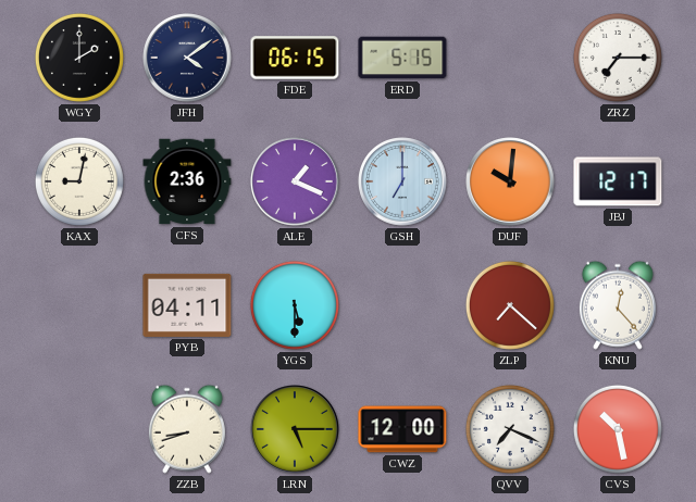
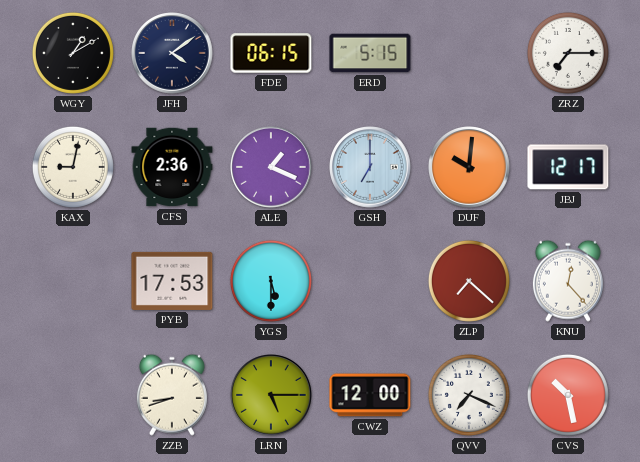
WGY: 2:00 -> 1:10
PYB: 04:11 -> 17:53
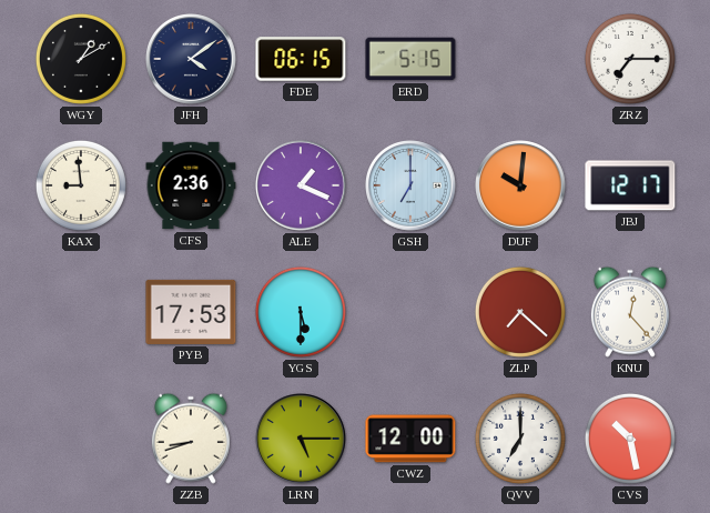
KAX: 9:02 -> 8:59
QVV: 7:19 -> 7:00
